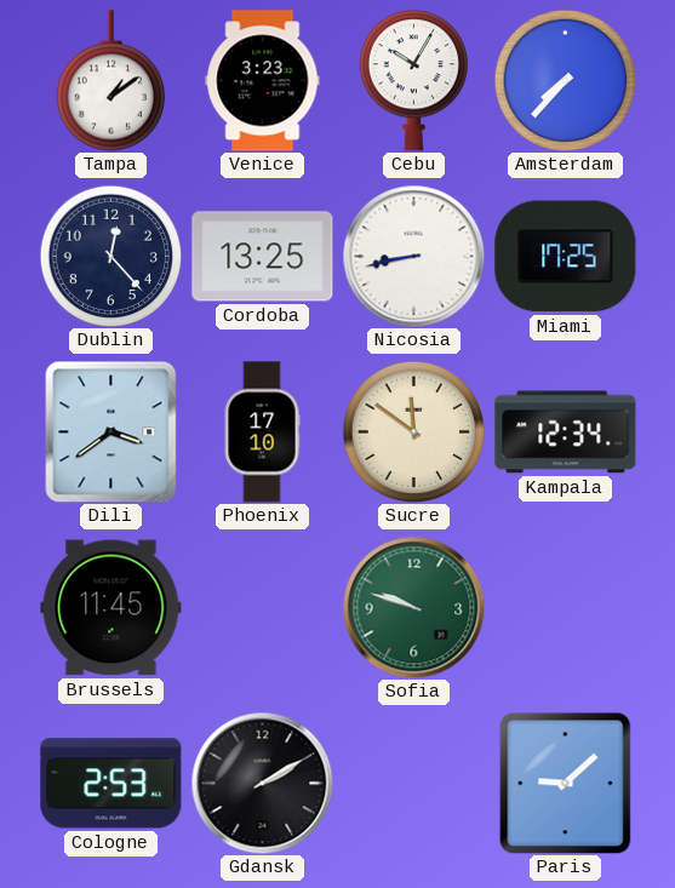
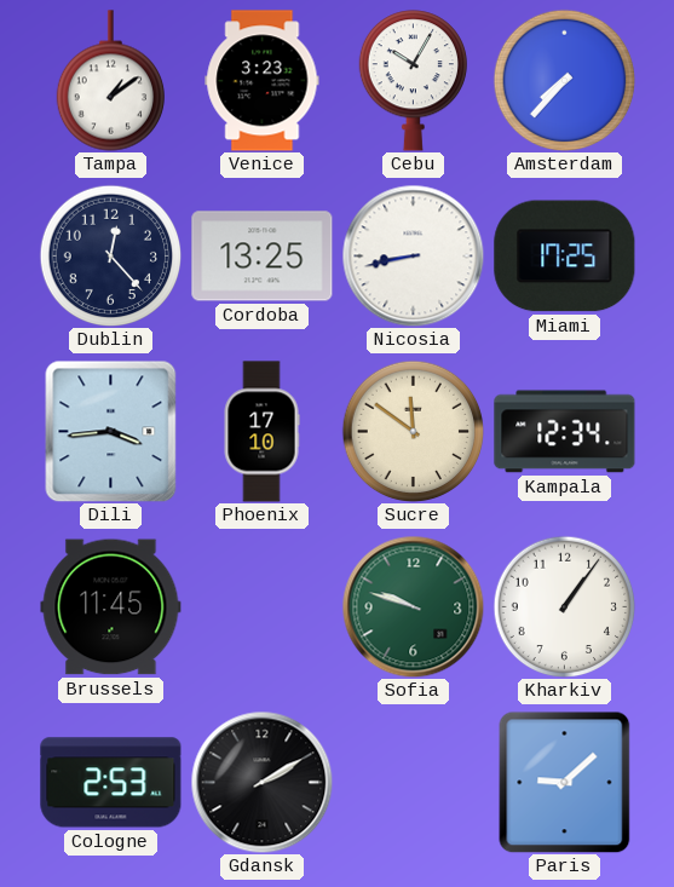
Dili: 3:39 -> 3:44
Kharkiv: none -> 1:06
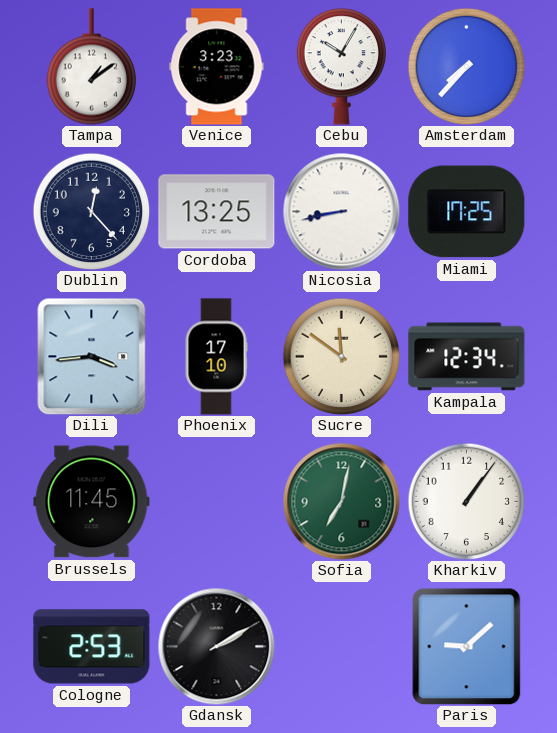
Sofia: 9:48 -> 7:02
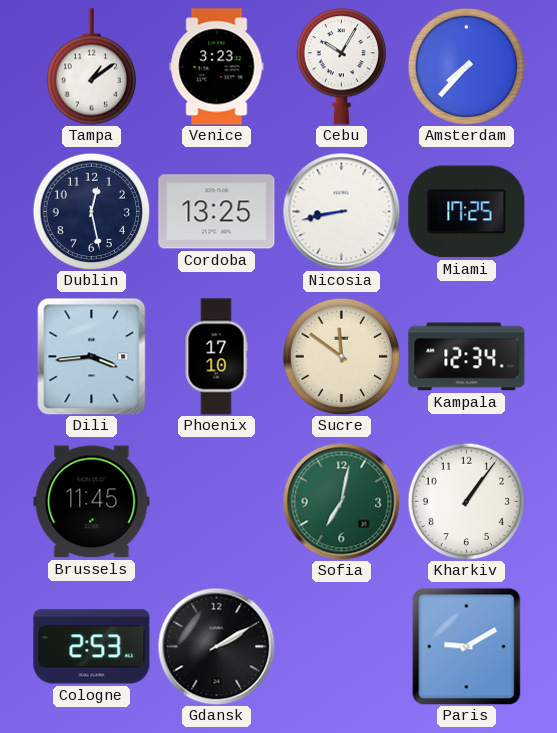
Dublin: 12:23 -> 12:28
Paris: 9:08 -> 9:10
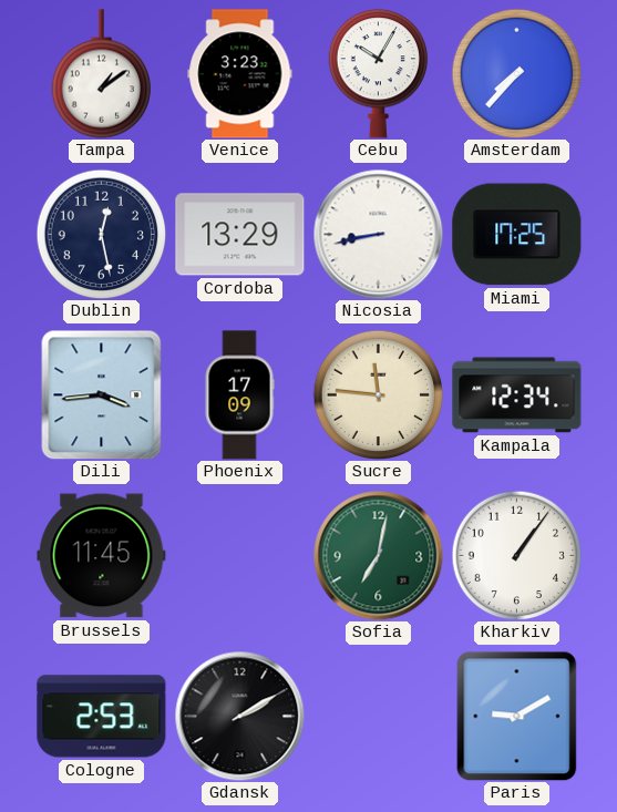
Cordoba: 13:25 -> 13:29
Phoenix: 17:10 -> 17:09
Sucre: 11:51 -> 11:46
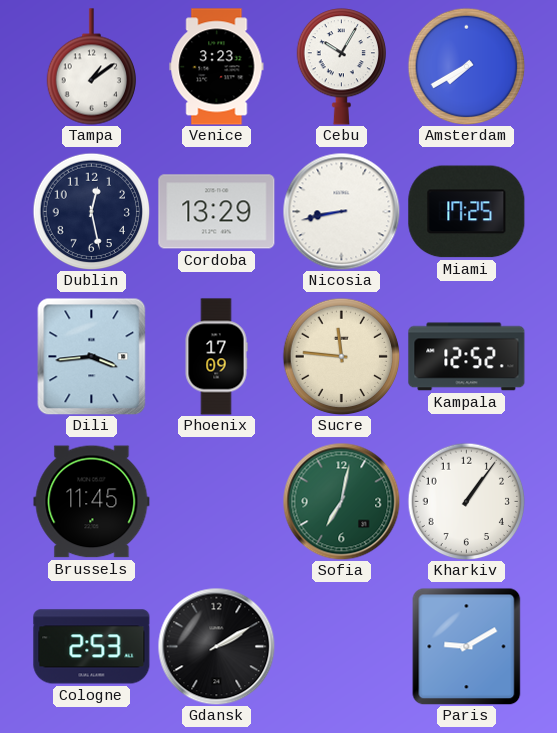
Amsterdam: 7:37 -> 7:40
Kampala: 12:34 -> 12:52
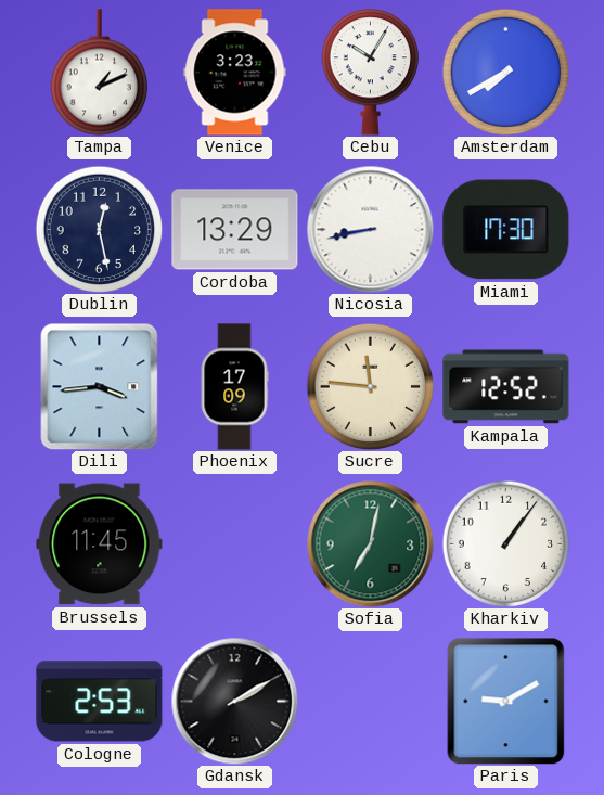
Tampa: 1:09 -> 1:11
Miami: 17:25 -> 17:30
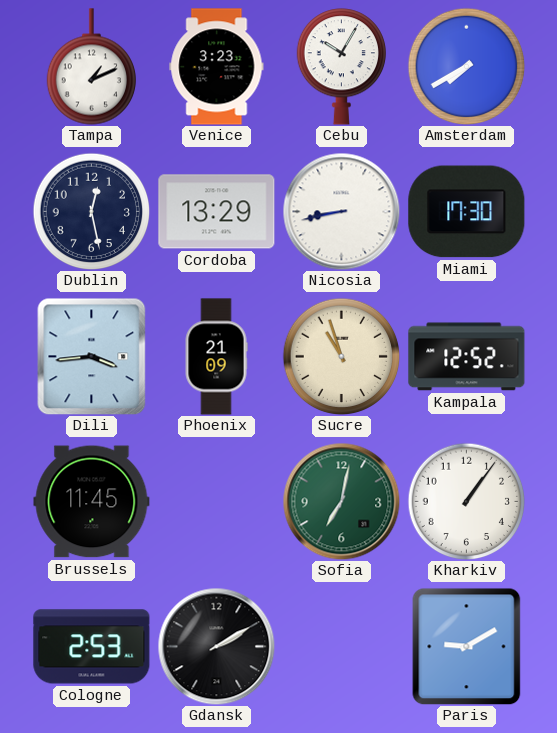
Phoenix: 17:09 -> 21:09
Sucre: 11:46 -> 10:57
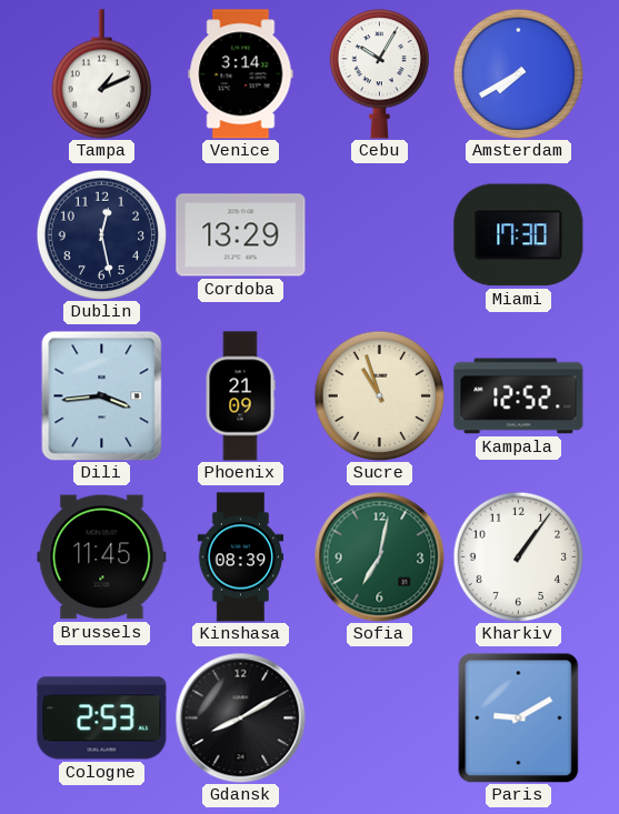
Venice: 3:23 -> 3:14
Nicosia: 8:43 -> none
Kinshasa: none -> 08:39
Gdansk: 2:10 -> 8:10
